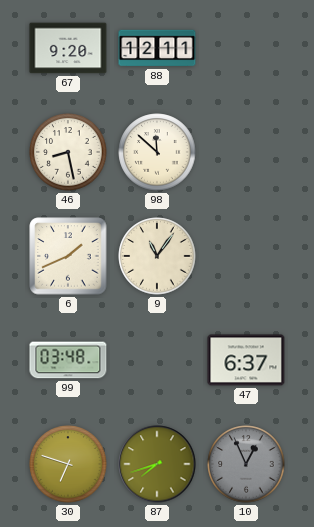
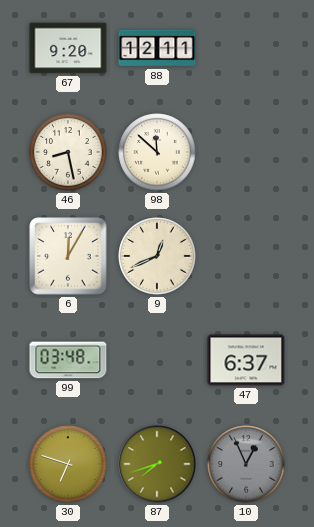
6: 1:41 -> 12:05
9: 11:06 -> 12:41
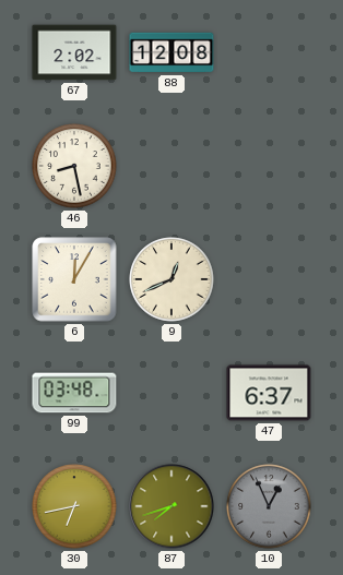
67: 9:20 -> 2:02
88: 12:11 -> 12:08
98: 11:52 -> none
30: 6:48 -> 6:43
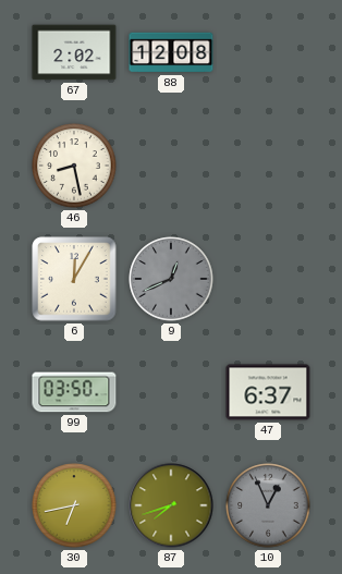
9 dial: cream -> grey
99: 03:48 -> 03:50
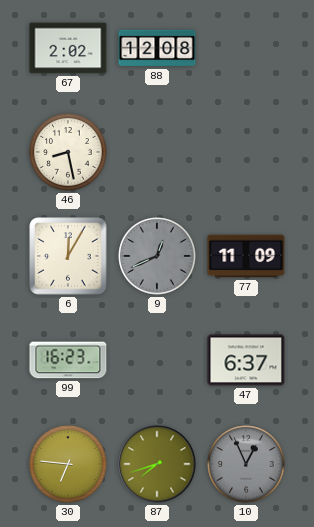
77: none -> 11:09
99: 03:50 -> 16:23
30: 6:43 -> 6:46
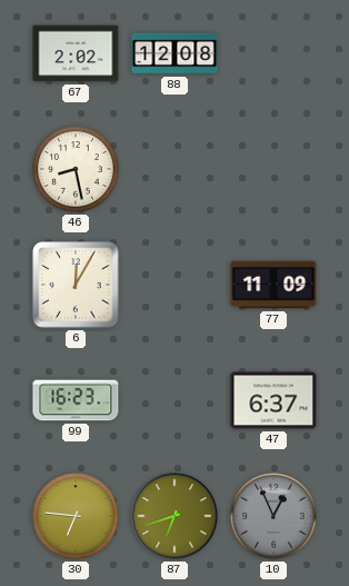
9: 12:41 -> none
87: 7:42 -> 6:42
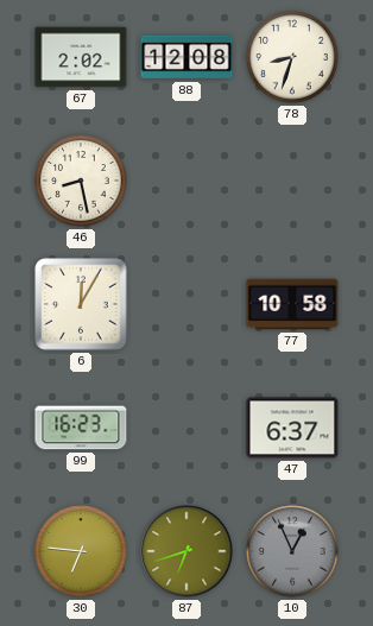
78: none -> 8:33
77: 11:09 -> 10:58
